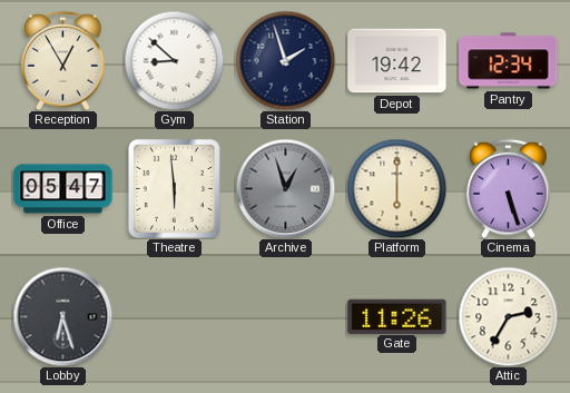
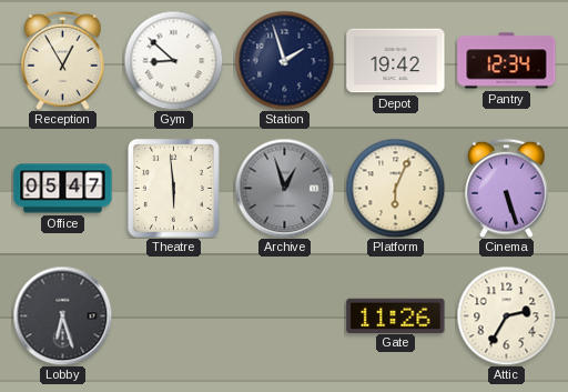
Platform: 6:00 -> 6:04
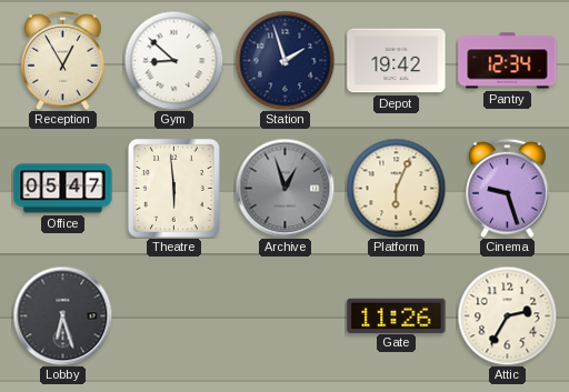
Cinema: 5:27 -> 9:27
